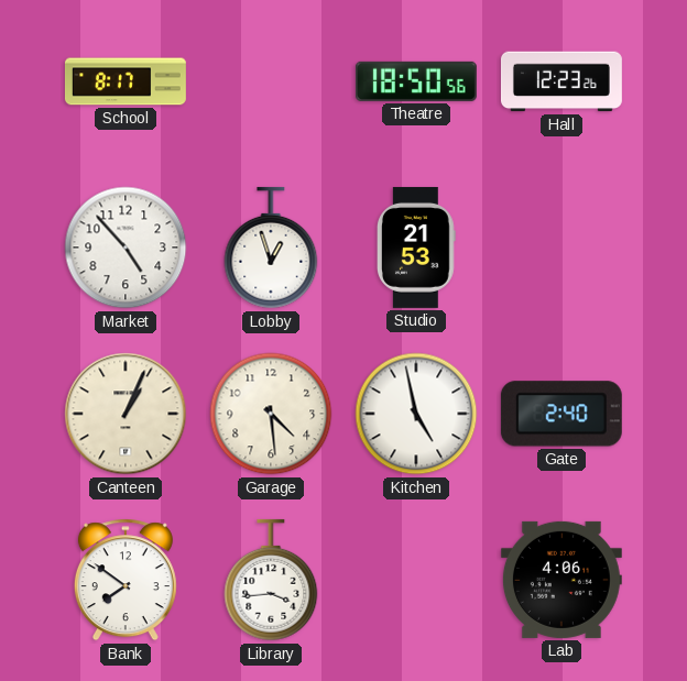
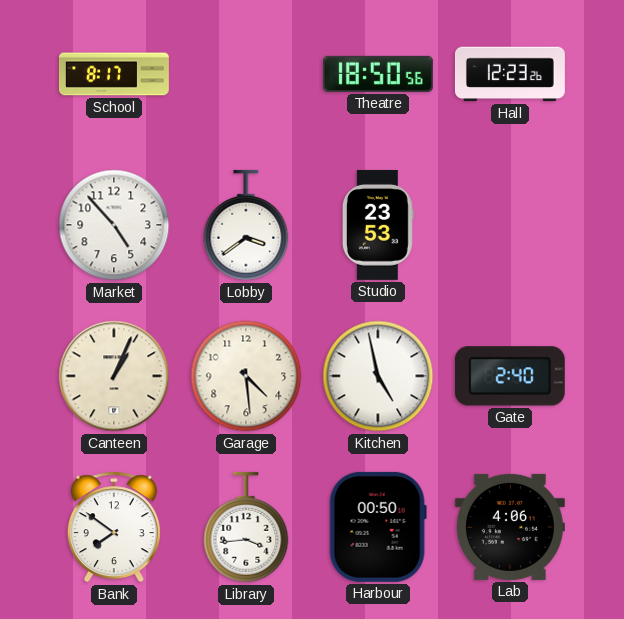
Lobby: 12:57 -> 3:39
Studio: 21:53 -> 23:53
Harbour: none -> 00:50
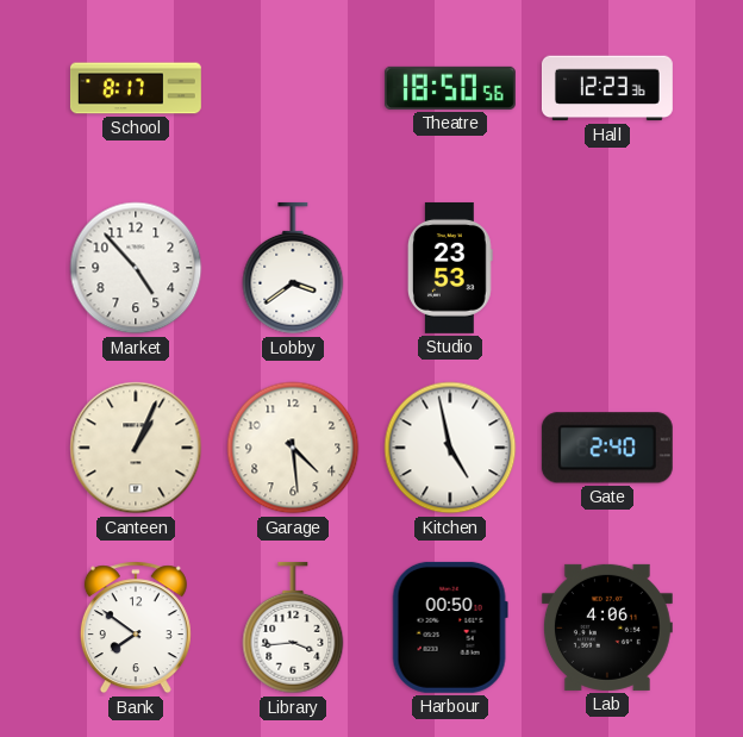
Hall: 12:23:26 -> 12:23:36
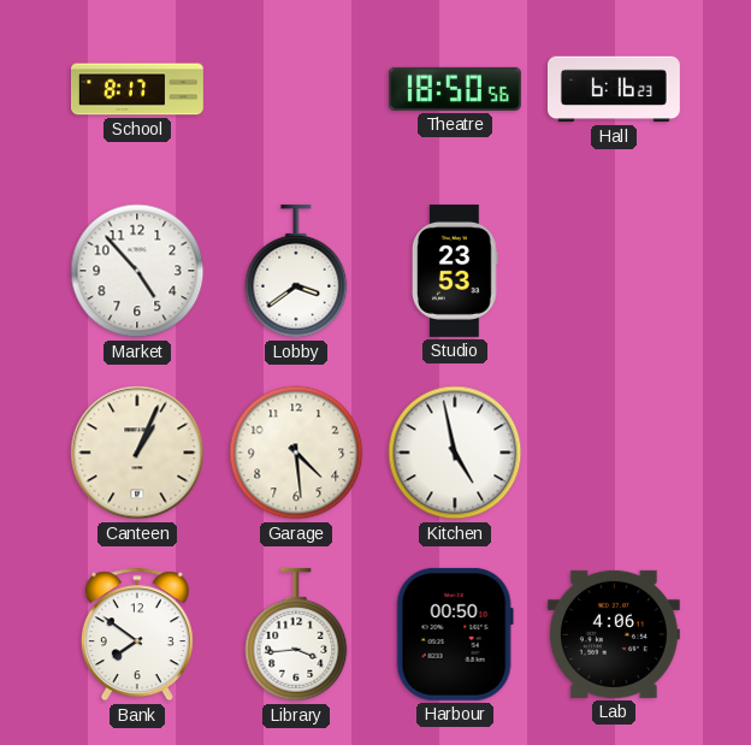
Hall: 12:23 -> 6:16
Gate: 2:40 -> none
